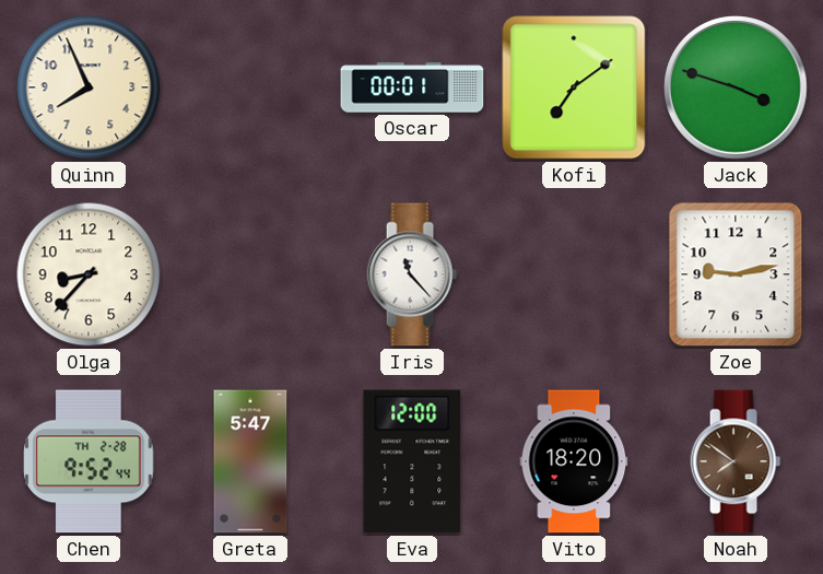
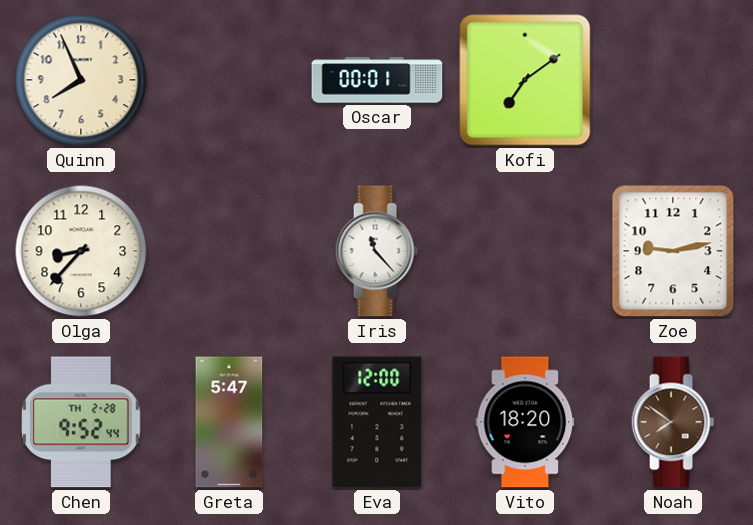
Jack: 3:48 -> none
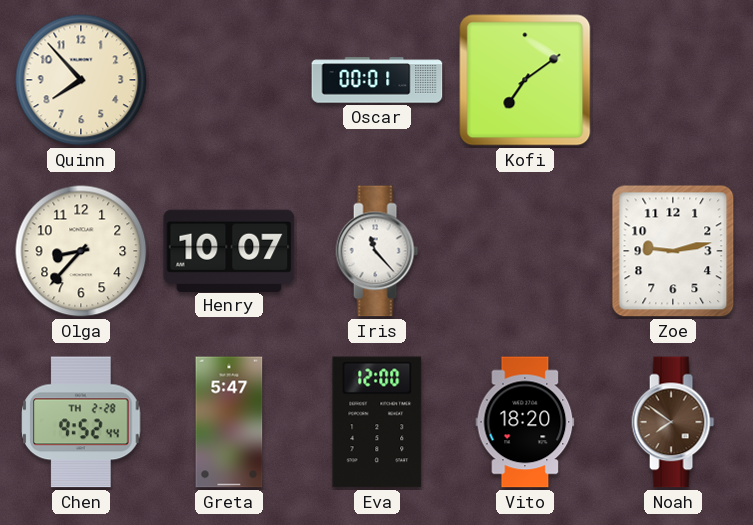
Quinn: 7:56 -> 7:53
Henry: none -> 10:07
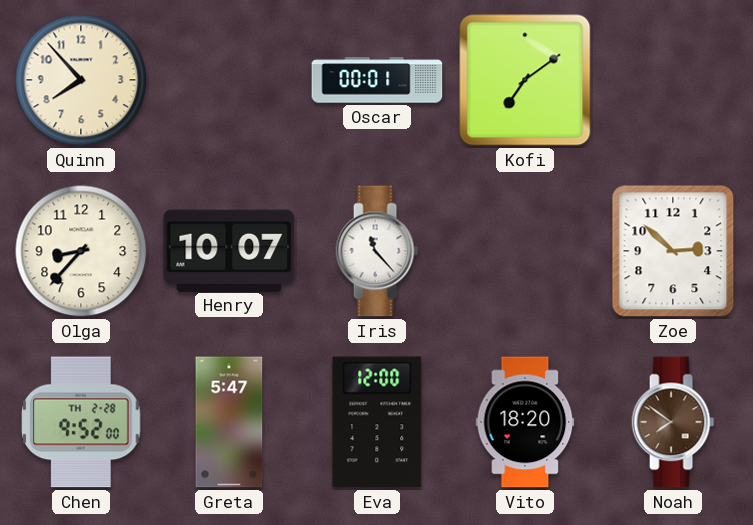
Zoe: 9:13 -> 2:52
Chen: 9:52:44 -> 9:52:00
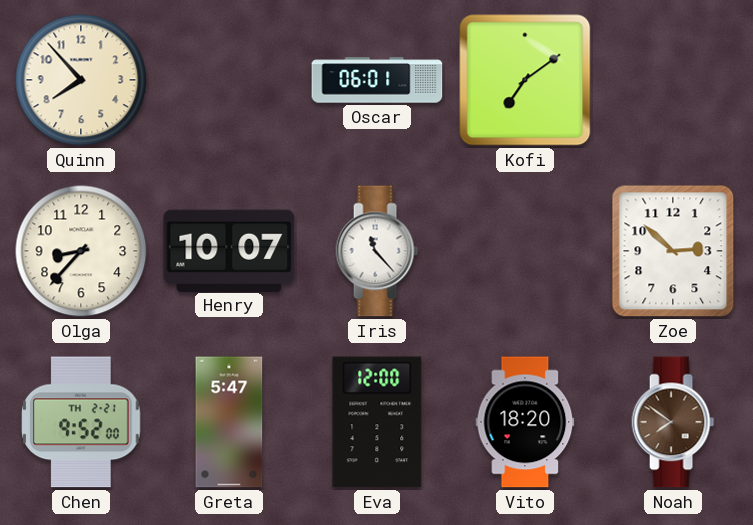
Oscar: 00:01 -> 06:01
Chen date: TH 2-28 -> TH 2-21
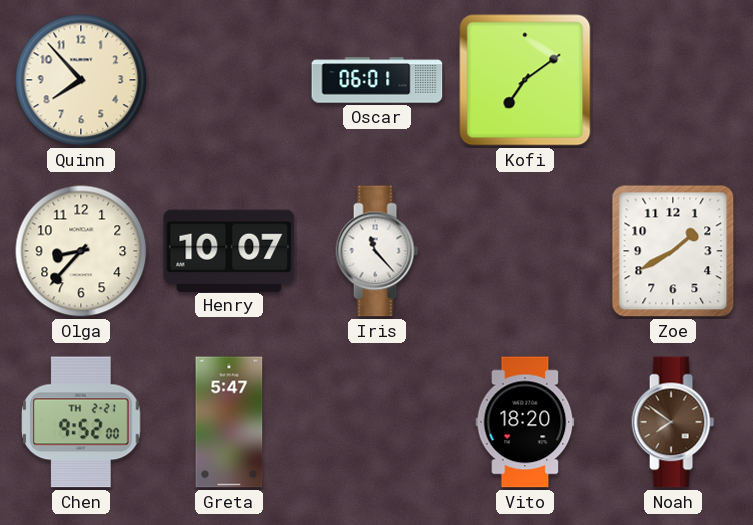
Zoe: 2:52 -> 1:40
Eva: 12:00 -> none
